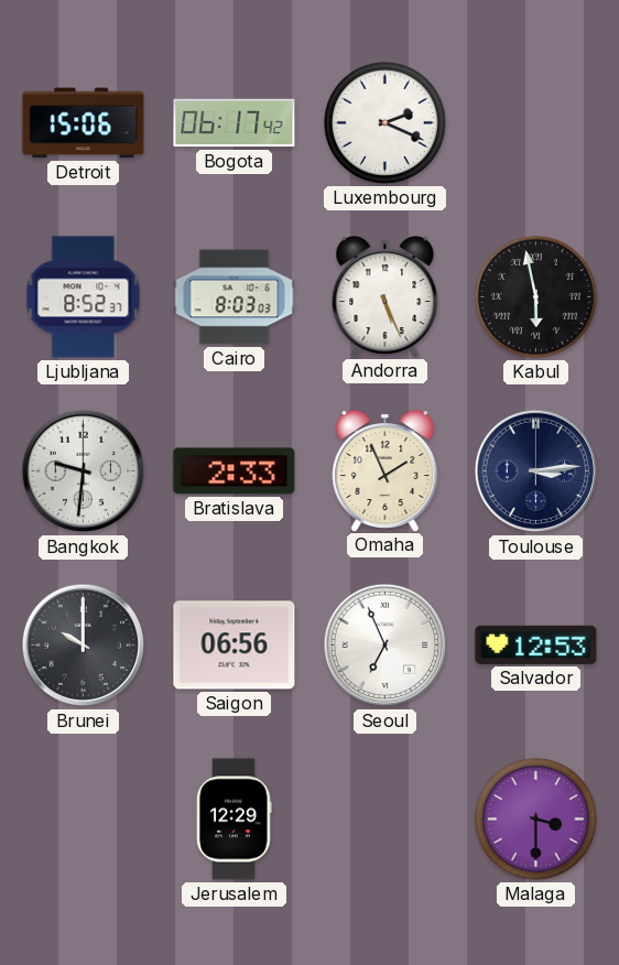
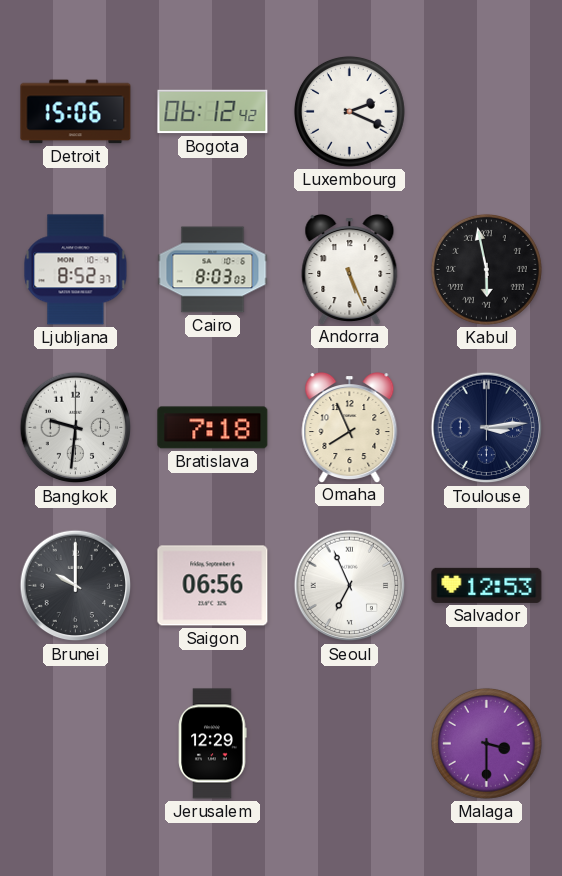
Bogota: 06:17 -> 06:12
Bratislava: 2:33 -> 7:18
Omaha: 1:56 -> 7:56
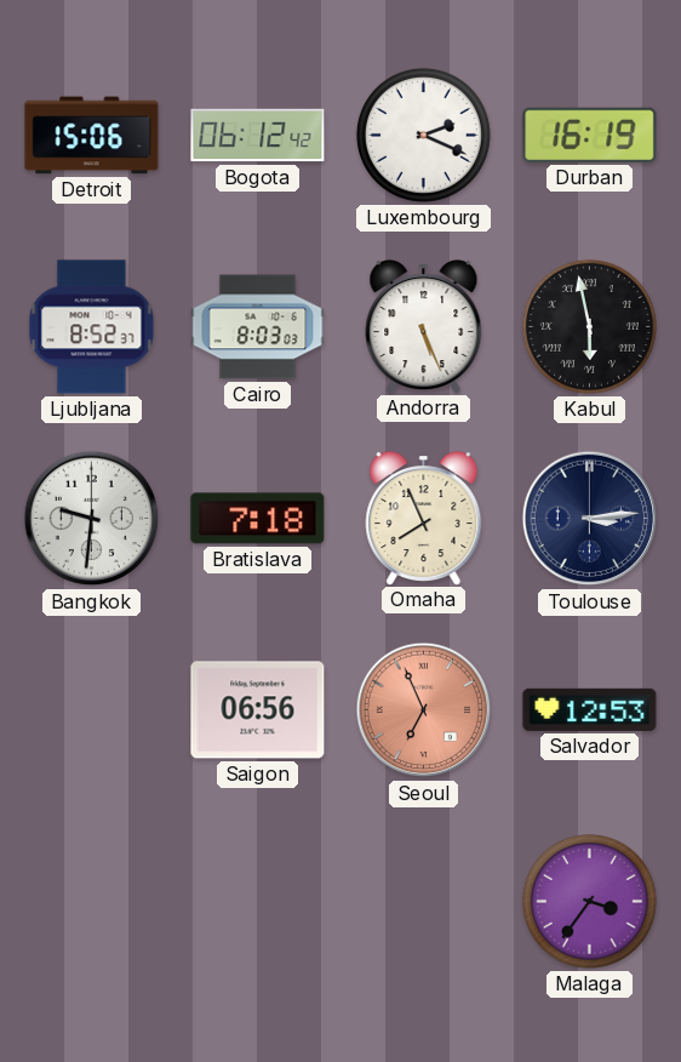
Durban: none -> 16:19
Brunei: 10:00 -> none
Seoul dial: white -> salmon
Jerusalem: 12:29 -> none
Malaga: 3:30 -> 3:36
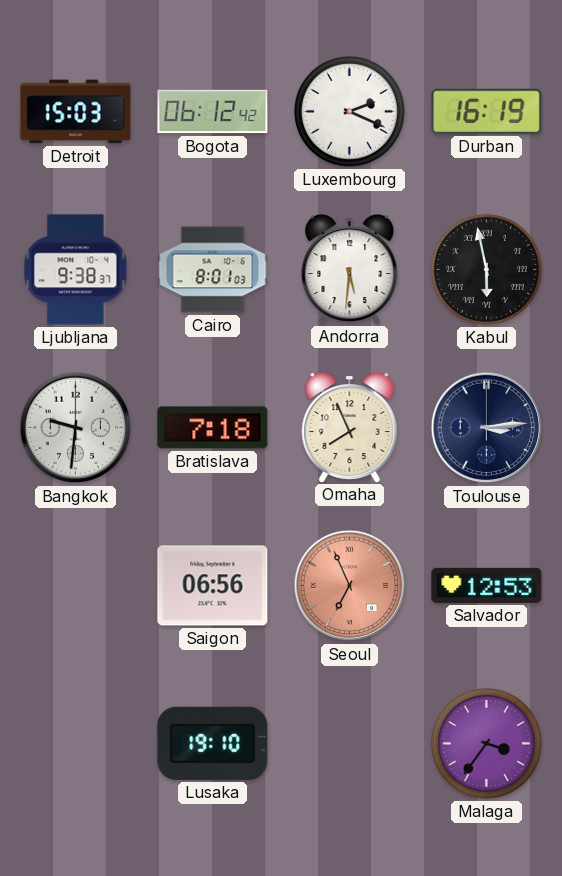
Detroit: 15:06 -> 15:03
Ljubljana: 8:52 -> 9:38
Cairo: 8:03 -> 8:01
Andorra: 5:26 -> 5:31
Lusaka: none -> 19:10
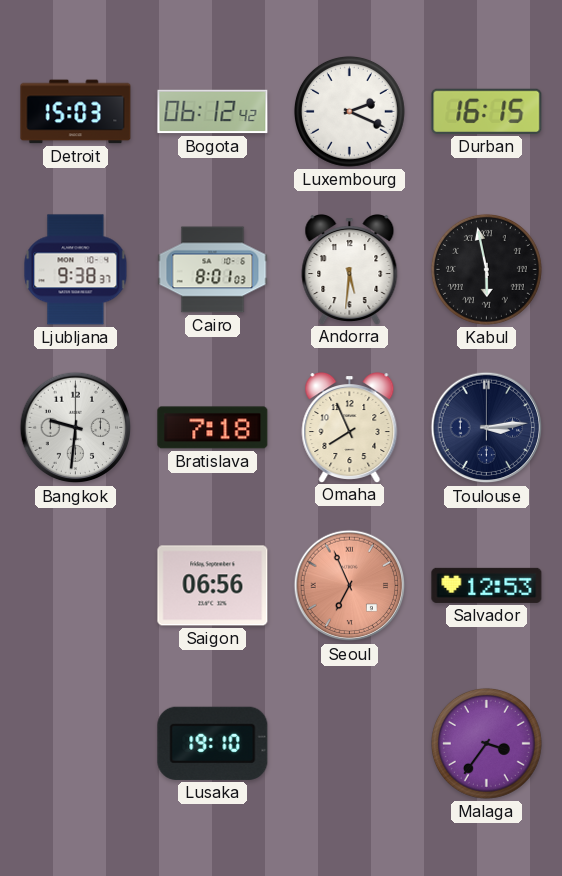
Durban: 16:19 -> 16:15
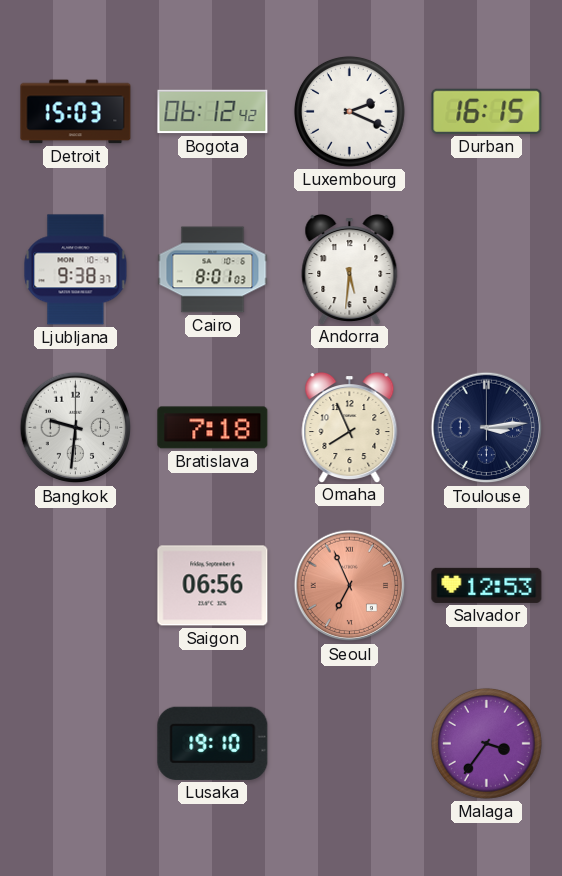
Kabul: 5:58 -> none
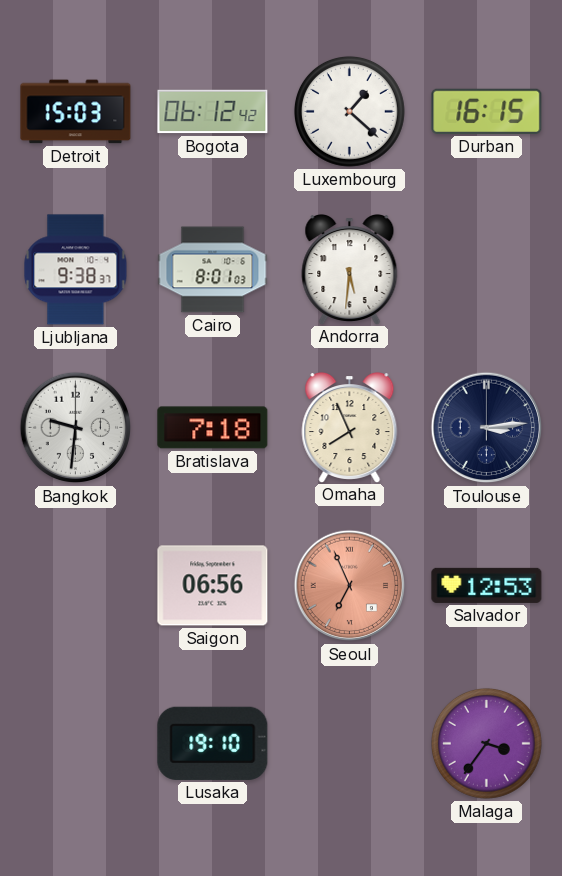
Luxembourg: 2:19 -> 1:22
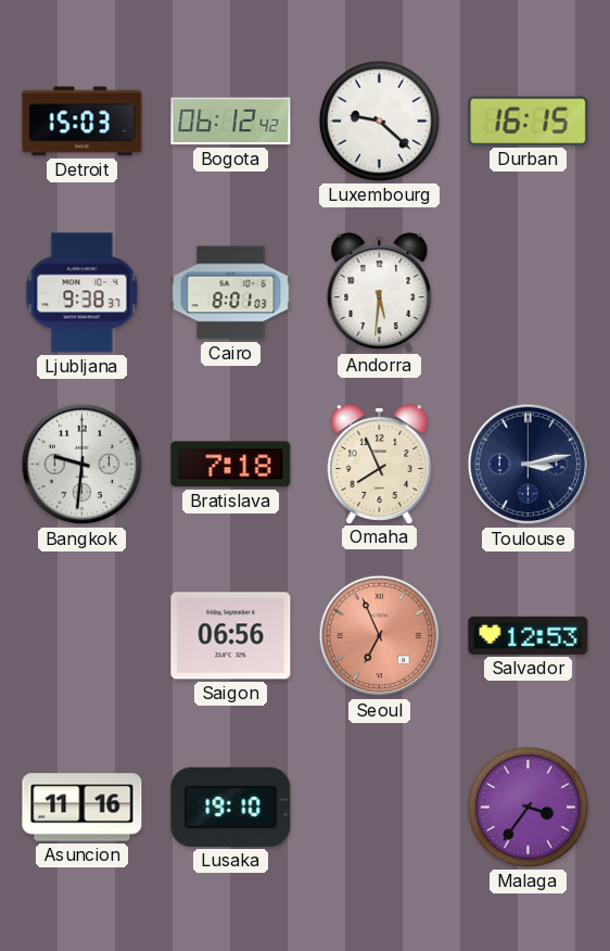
Luxembourg: 1:22 -> 9:22
Toulouse: 3:14 -> 3:13
Asuncion: none -> 11:16
